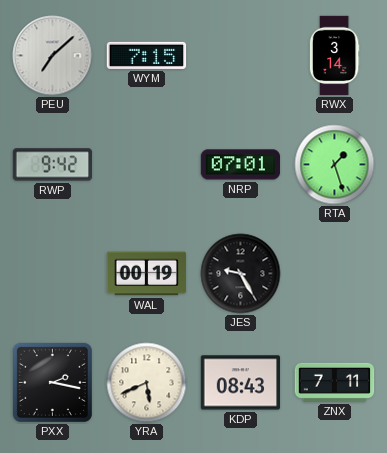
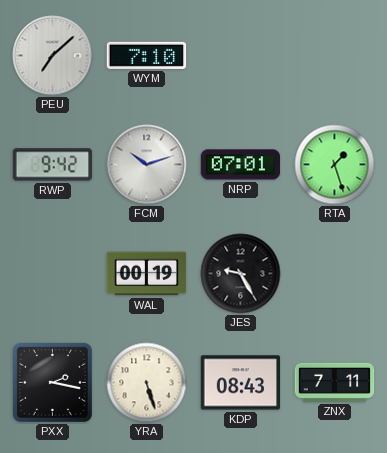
WYM: 7:15 -> 7:10
RWX: 3:14 -> none
FCM: none -> 10:12
YRA: 5:41 -> 5:27
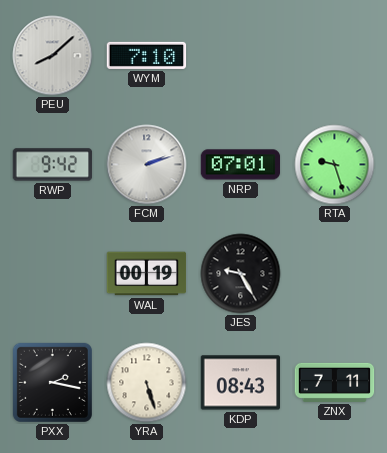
PEU: 7:08 -> 8:08
FCM: 10:12 -> 2:12
RTA: 1:27 -> 9:27
